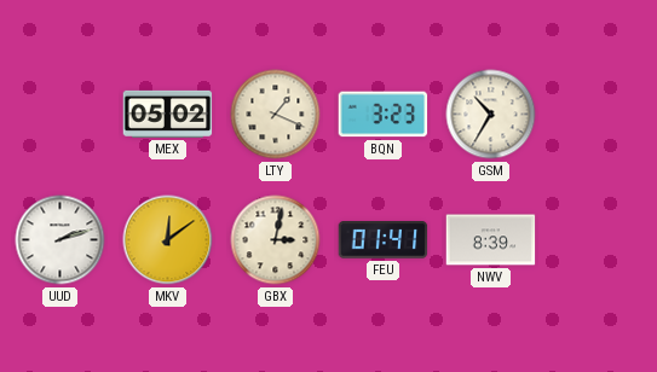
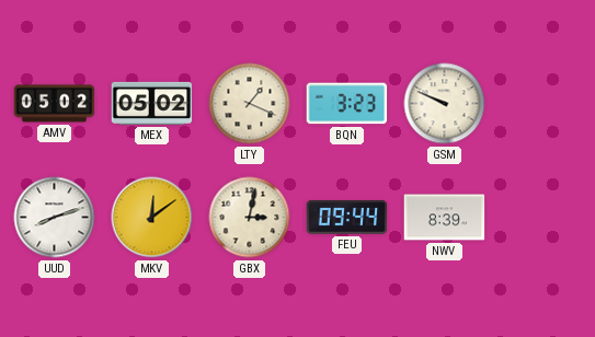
AMV: none -> 05:02
GSM: 10:35 -> 9:49
UUD: 2:12 -> 8:12
FEU: 01:41 -> 09:44
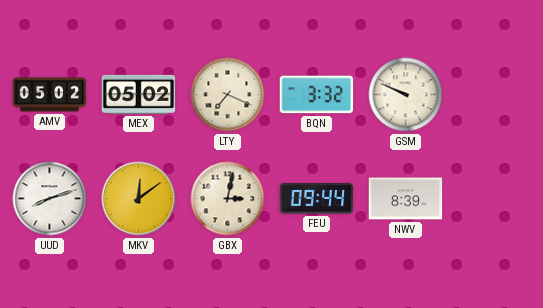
LTY: 1:19 -> 7:19
BQN: 3:23 -> 3:32
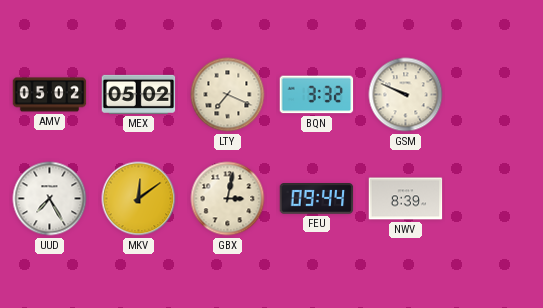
UUD: 8:12 -> 7:25
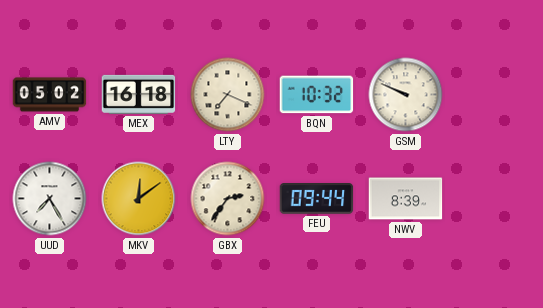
MEX: 05:02 -> 16:18
BQN: 3:32 -> 10:32
GBX: 3:02 -> 2:36
